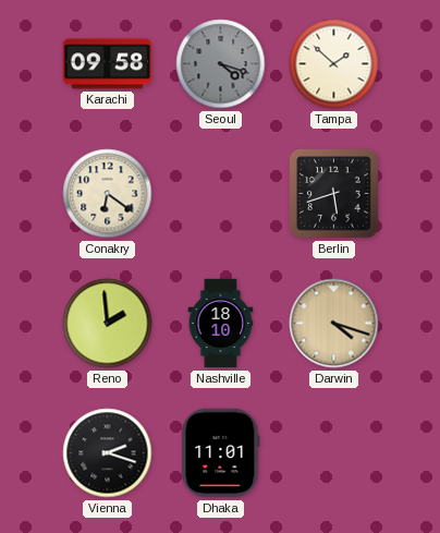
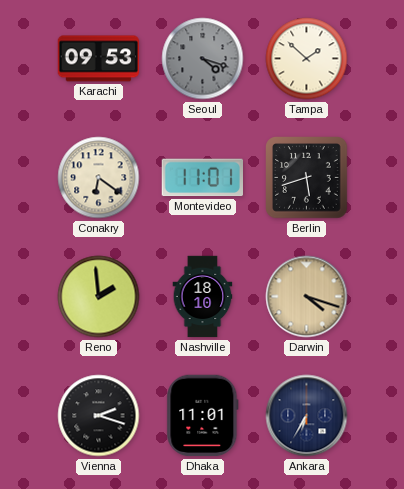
Karachi: 09:58 -> 09:53
Montevideo: none -> 11:01
Ankara: none -> 6:35
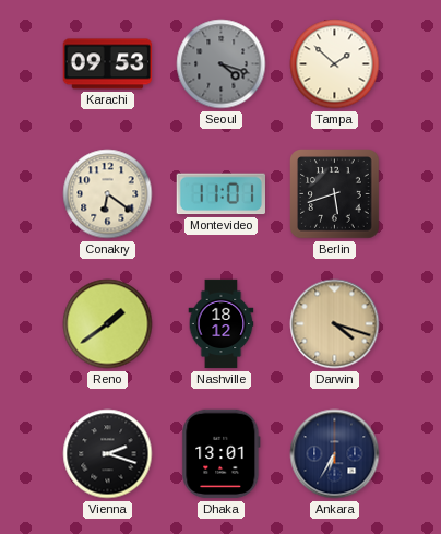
Reno: 1:59 -> 1:39
Nashville: 18:10 -> 18:12
Dhaka: 11:01 -> 13:01
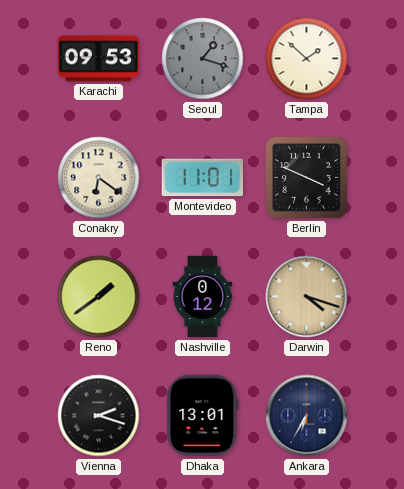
Seoul: 4:18 -> 1:18
Berlin: 5:42 -> 3:49
Nashville: 18:12 -> 0:12
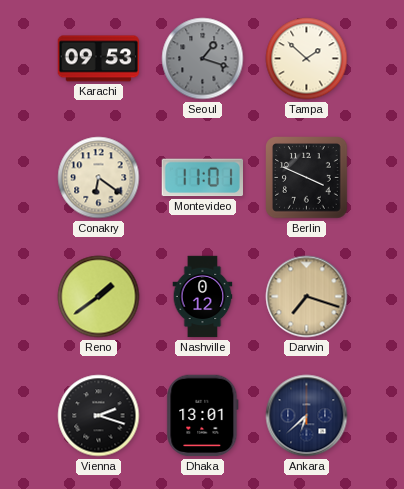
Darwin: 4:18 -> 7:18
Ankara: 6:35 -> 6:38
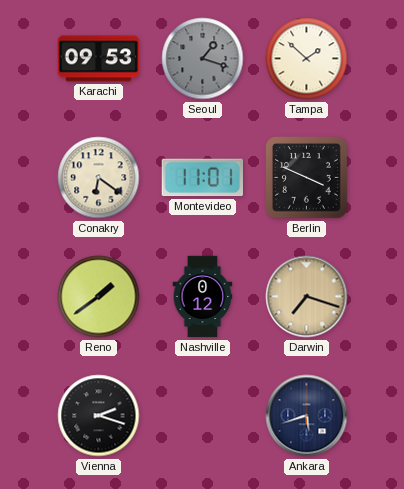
Dhaka: 13:01 -> none
Ankara: 6:38 -> 5:42
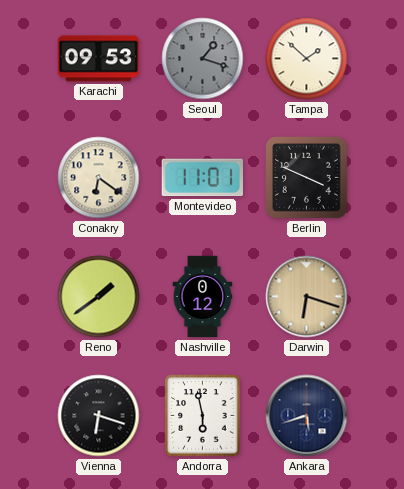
Darwin: 7:18 -> 6:18
Vienna: 2:18 -> 6:18
Andorra: none -> 5:58
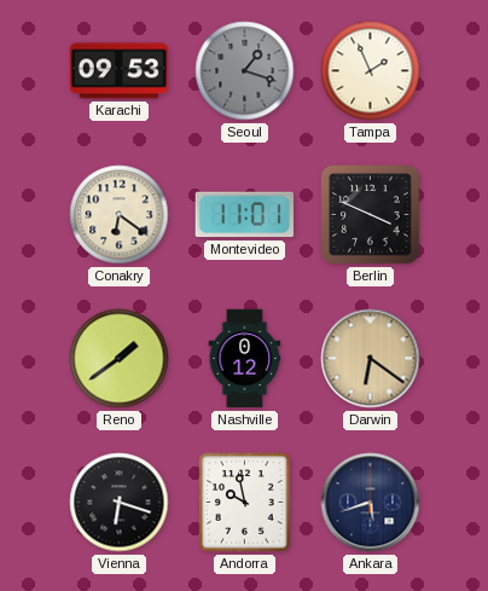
Tampa: 1:52 -> 1:56
Darwin: 6:18 -> 6:21
Andorra: 5:58 -> 9:58
